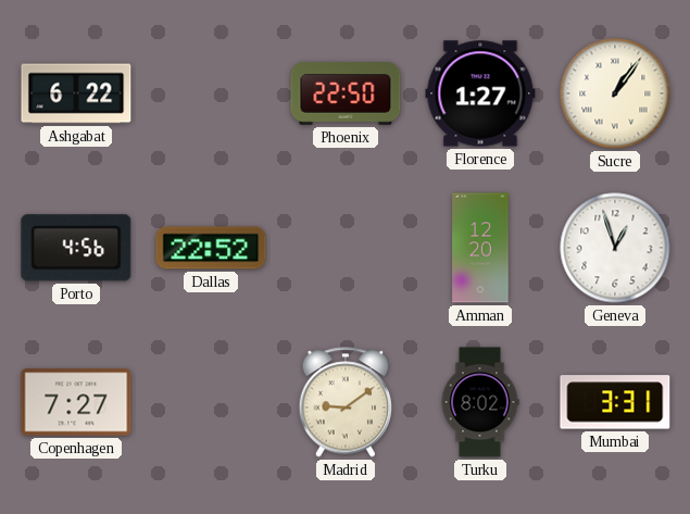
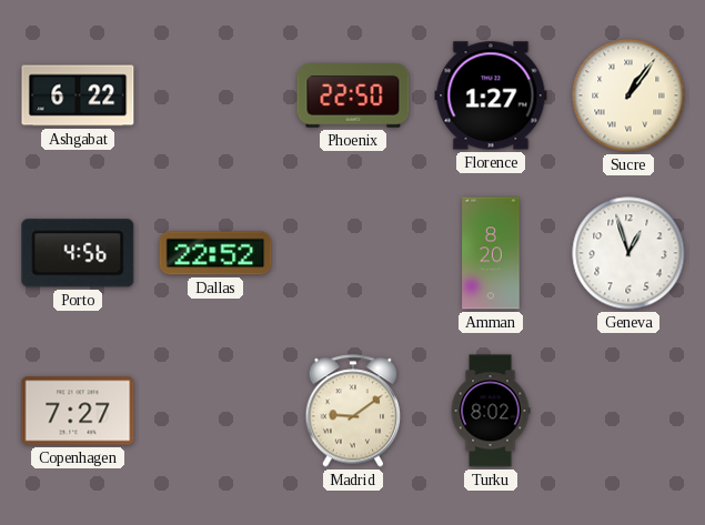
Amman: 12:20 -> 8:20
Mumbai: 3:31 -> none
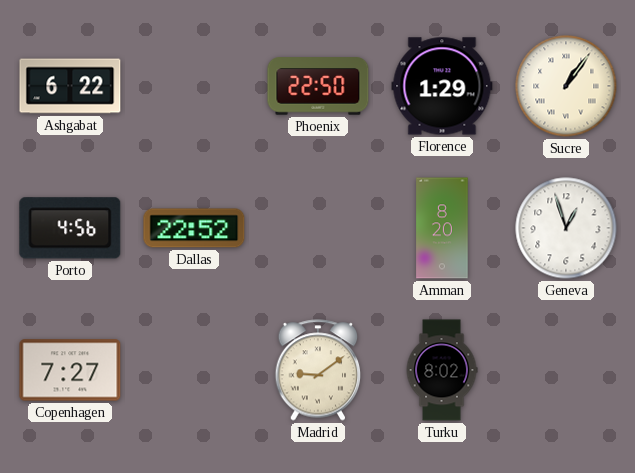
Florence: 1:27 -> 1:29
